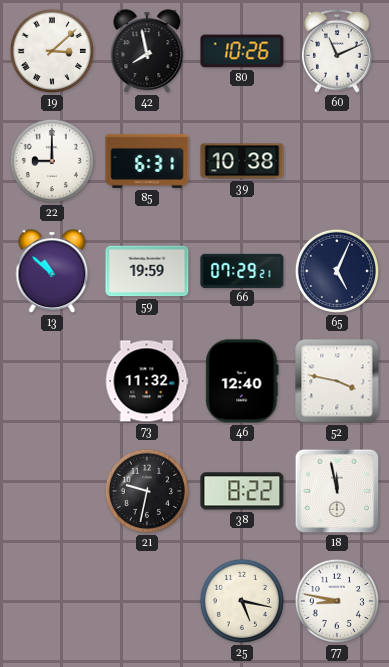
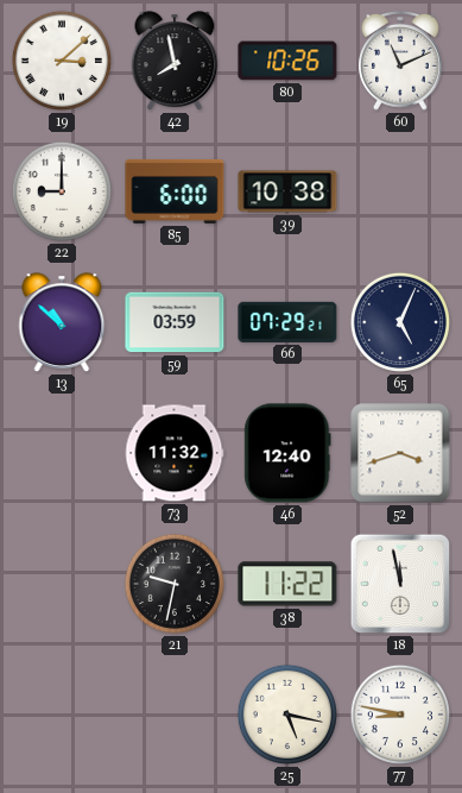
85: 6:31 -> 6:00
59: 19:59 -> 03:59
52: 3:47 -> 3:42
38: 8:22 -> 11:22
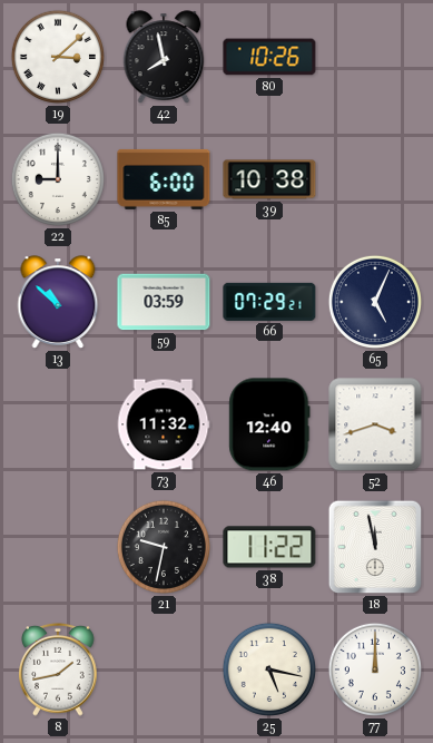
60: 11:11 -> none
8: none -> 1:43
77: 8:47 -> 12:00
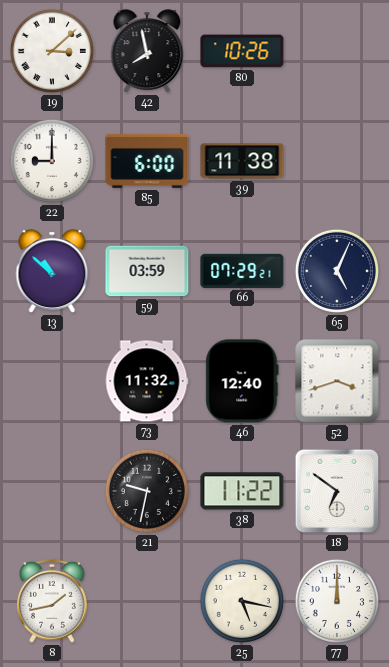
39: 10:38 -> 11:38
18: 11:58 -> 6:51
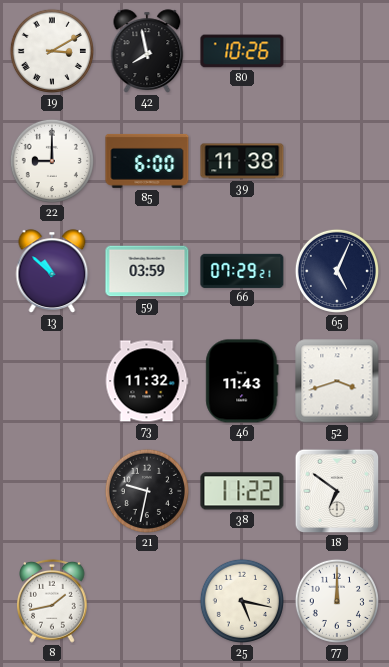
19: 3:08 -> 3:10
46: 12:40 -> 11:43
